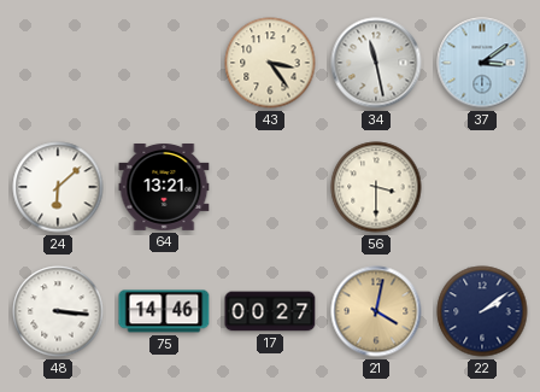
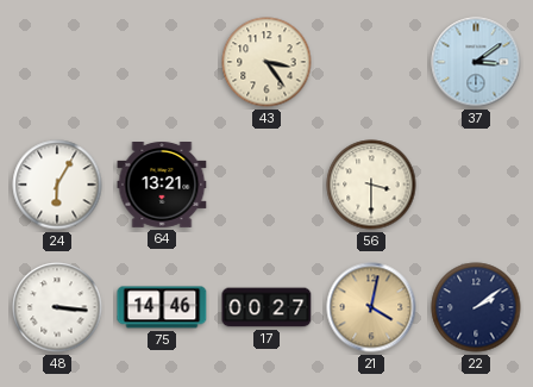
34: 11:28 -> none
24: 6:08 -> 6:05
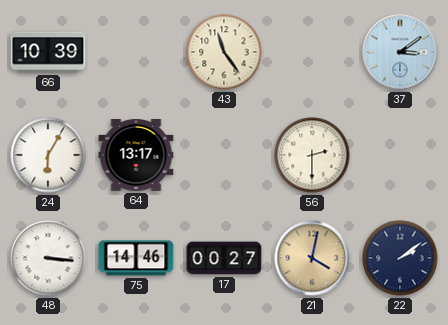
66: none -> 10:39
43: 3:24 -> 11:24
64: 13:21 -> 13:17
56: 3:30 -> 2:30
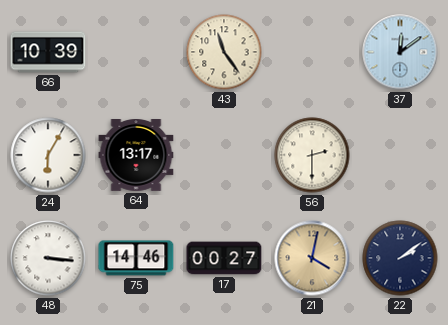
37: 3:09 -> 12:09
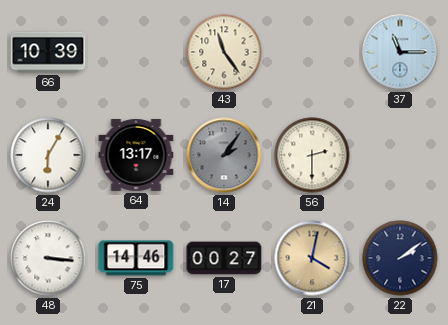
37: 12:09 -> 11:15
14: none -> 2:06
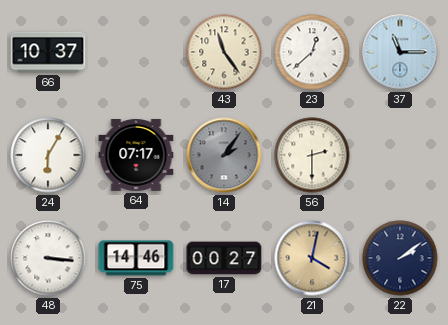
66: 10:39 -> 10:37
23: none -> 12:38
64: 13:17 -> 07:17
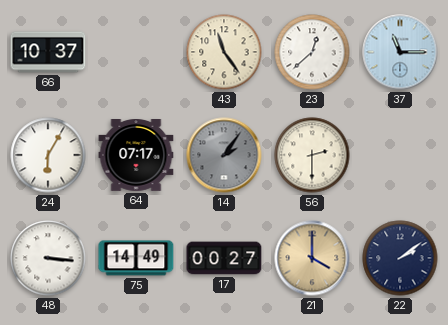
75: 14:46 -> 14:49
21: 4:02 -> 4:00
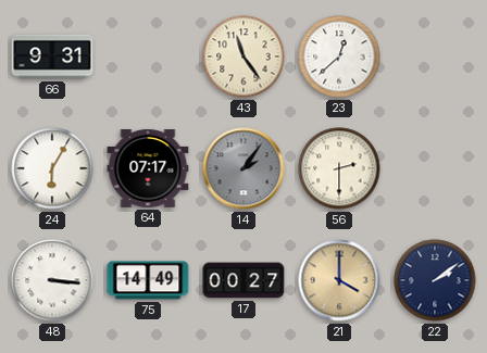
66: 10:37 -> 9:31
37: 11:15 -> none
